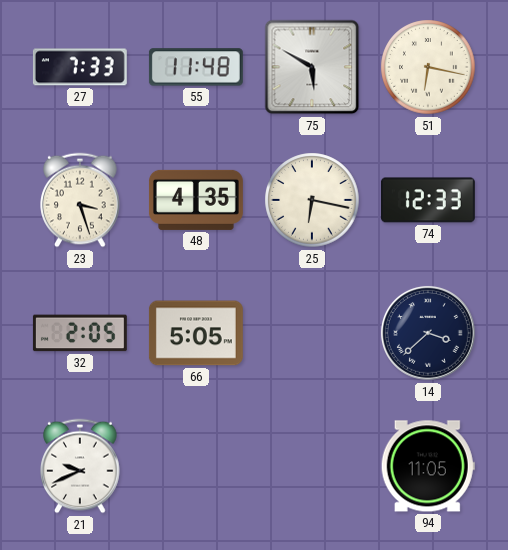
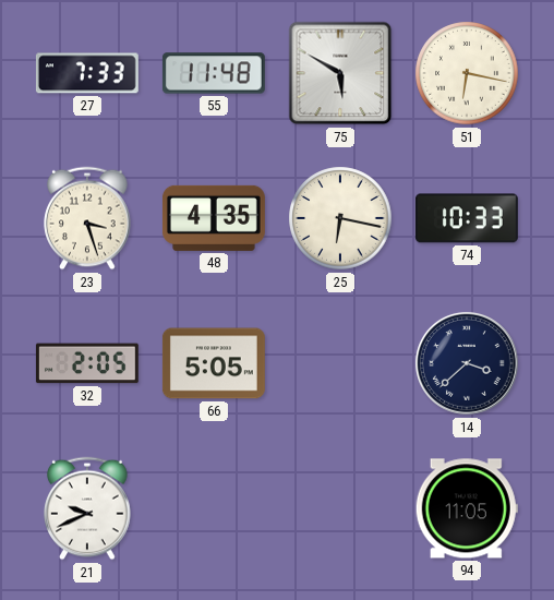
74: 12:33 -> 10:33
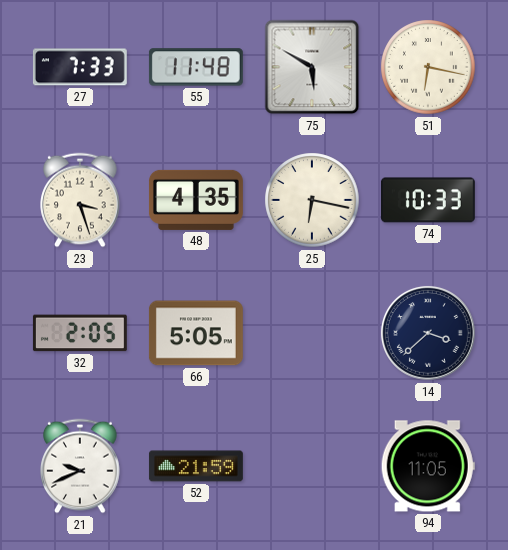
52: none -> 21:59
